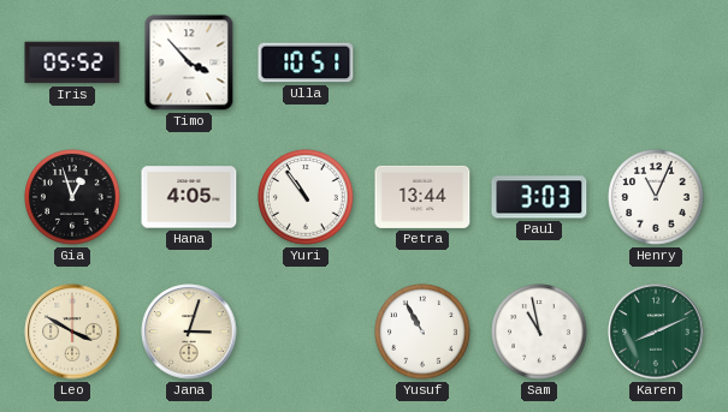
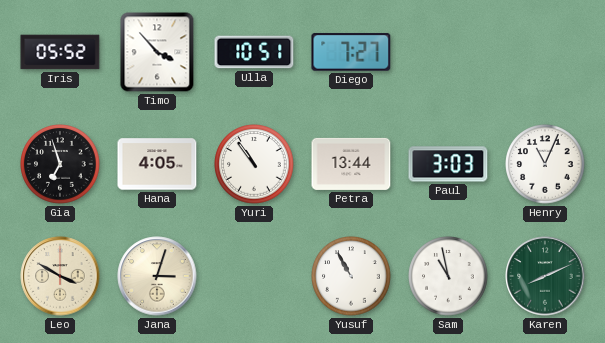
Diego: none -> 7:27
Gia: 12:57 -> 6:57
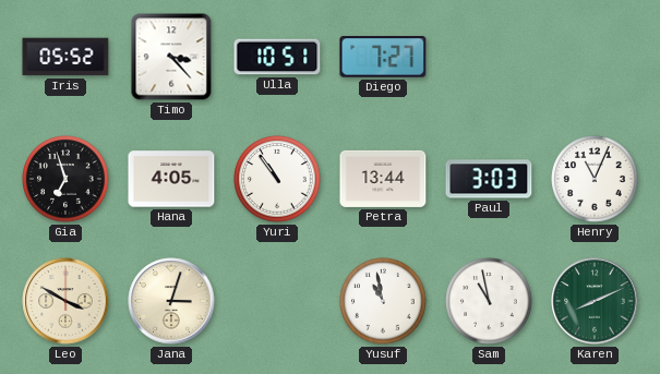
Timo: 3:53 -> 3:23
Yusuf: 10:55 -> 10:58
